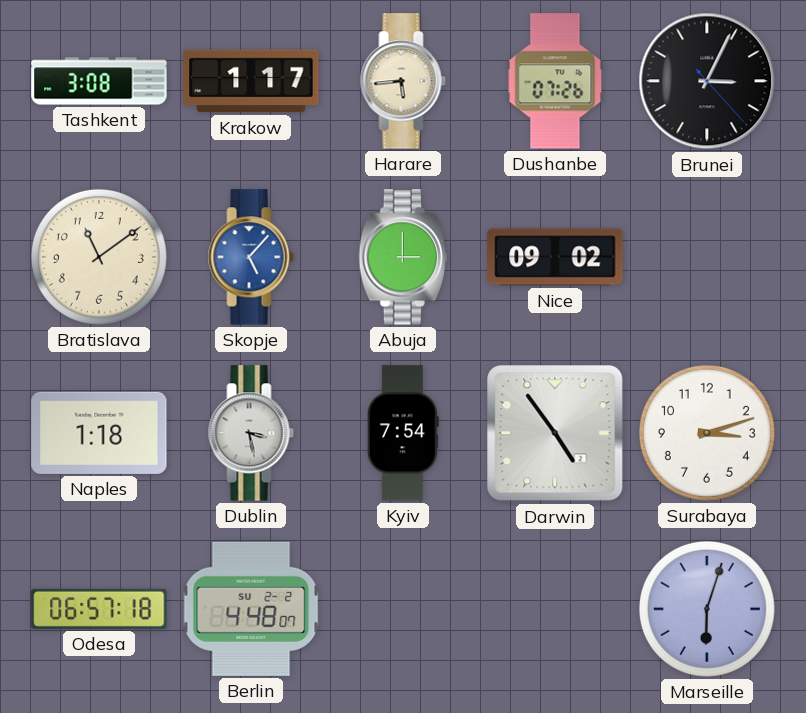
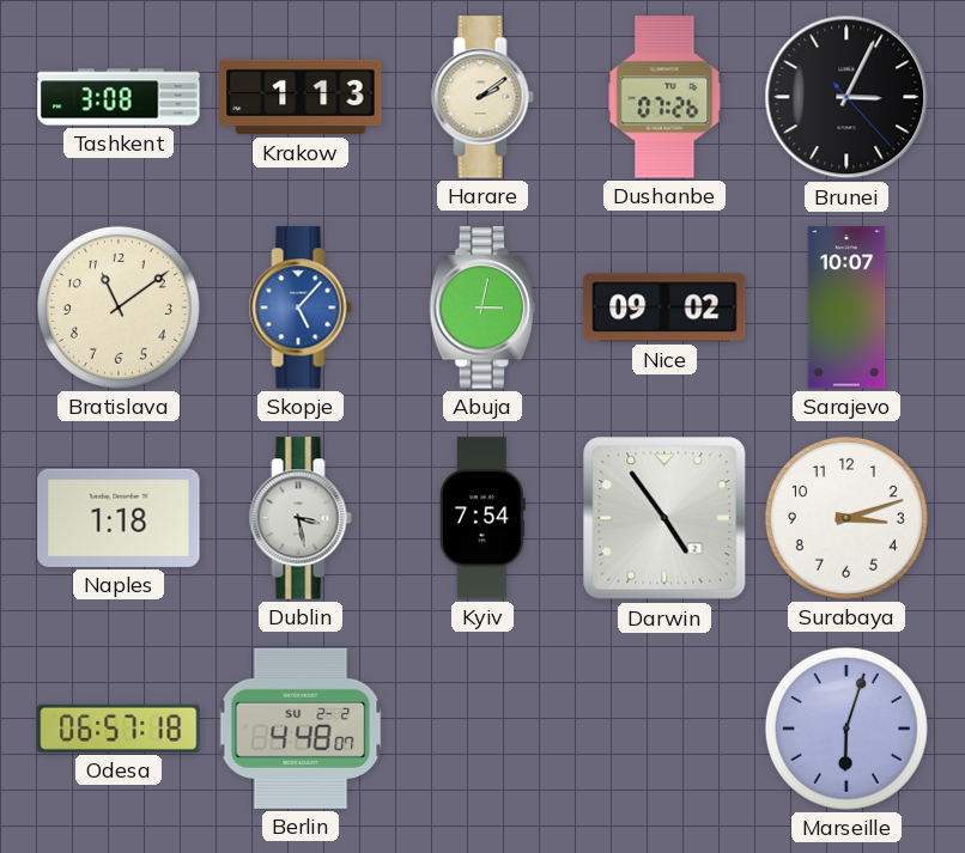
Krakow: 1:17 -> 1:13
Harare: 5:44 -> 2:09
Abuja: 3:00 -> 3:02
Sarajevo: none -> 10:07
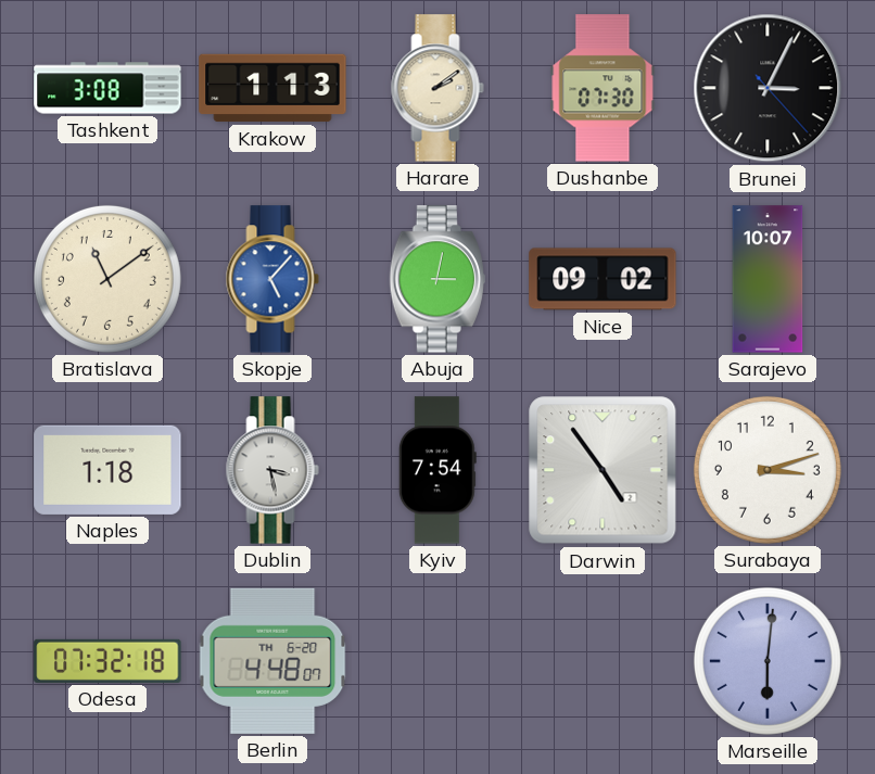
Dushanbe: 07:26 -> 07:30
Odesa: 06:57 -> 07:32
Berlin date: SU 2-2 -> TH 6-20
Marseille: 6:03 -> 6:01
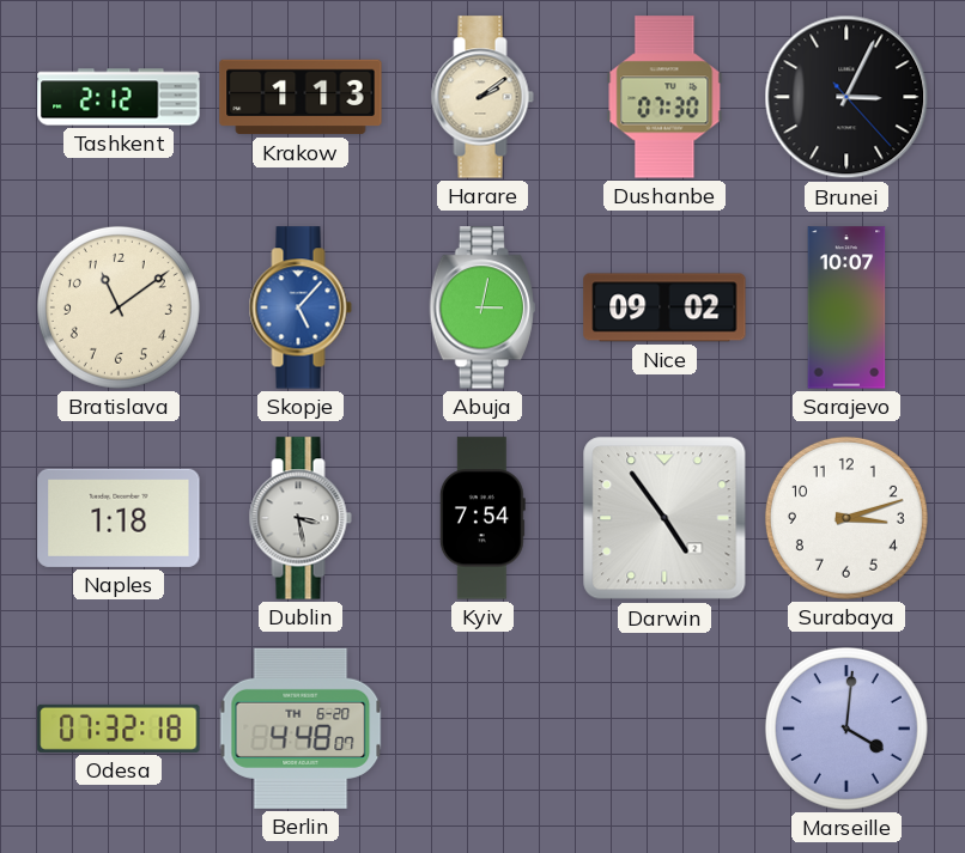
Tashkent: 3:08 -> 2:12
Marseille: 6:01 -> 4:01
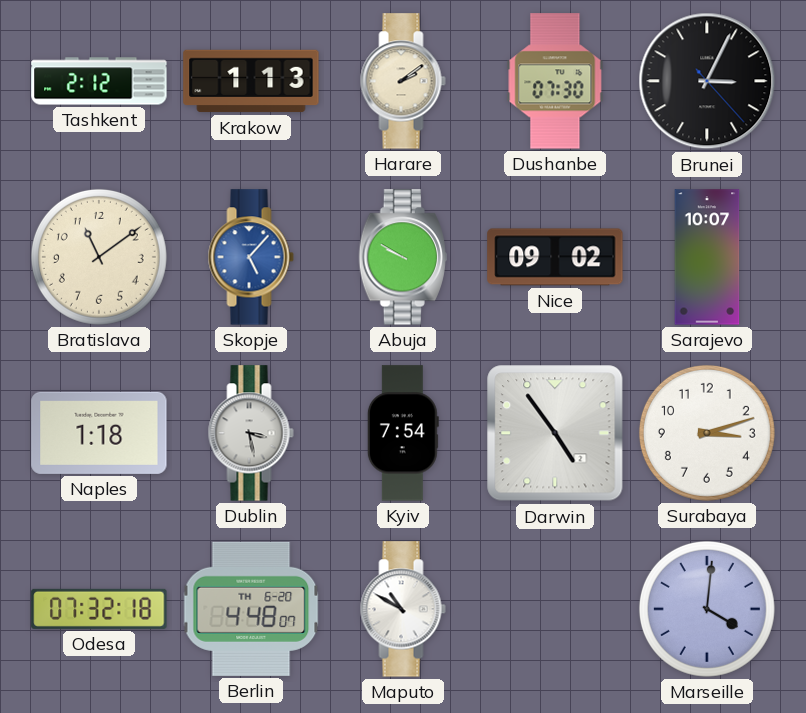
Abuja: 3:02 -> 9:50
Maputo: none -> 10:50
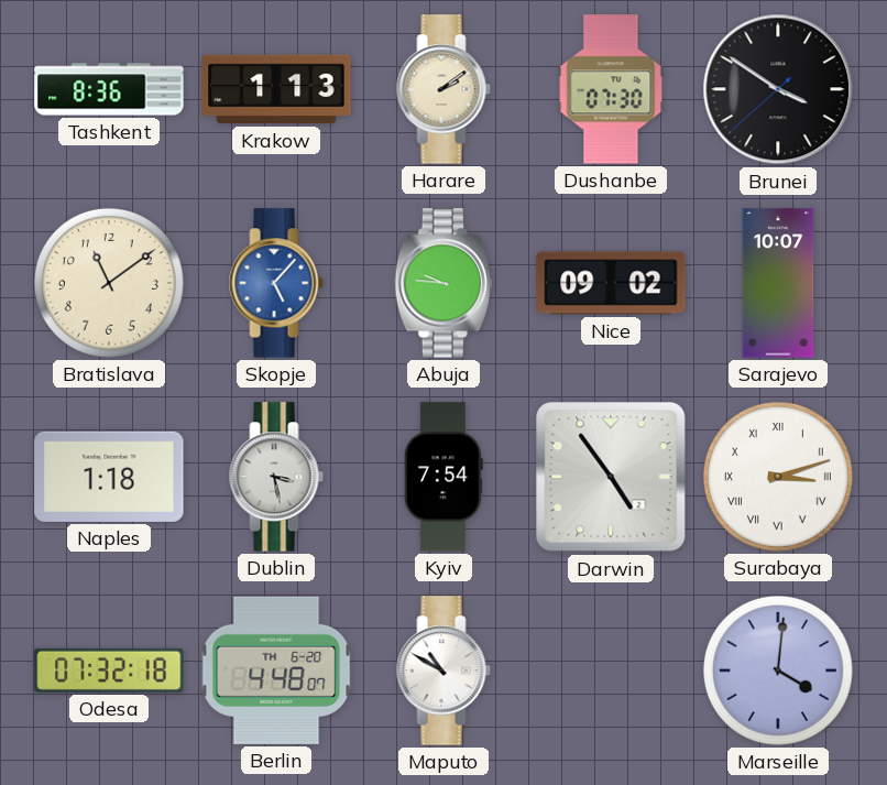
Tashkent: 2:12 -> 8:36
Brunei: 3:04 -> 3:50
Abuja: 9:50 -> 9:46
Surabaya numerals: Arabic -> Roman
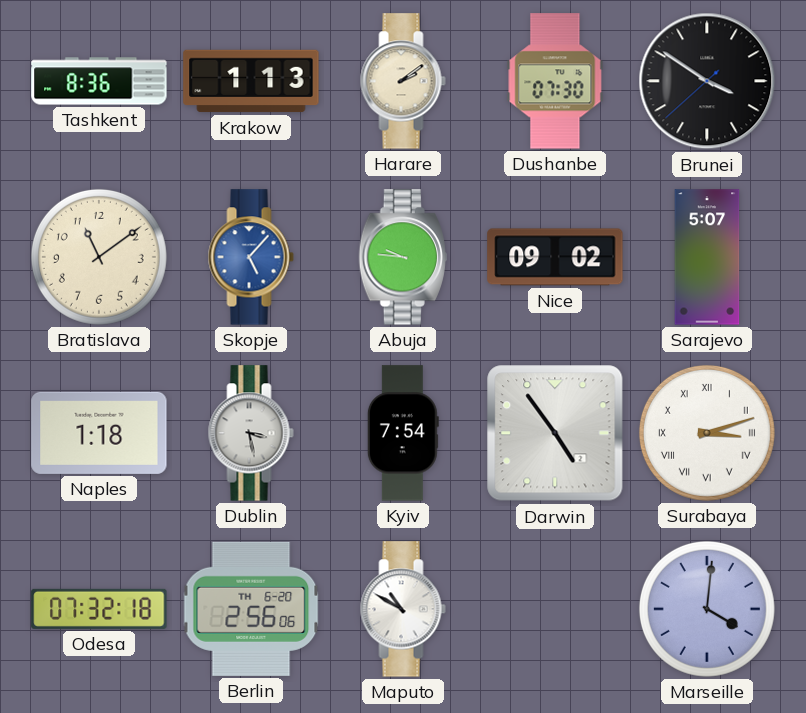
Sarajevo: 10:07 -> 5:07
Berlin: 4:48 -> 2:56
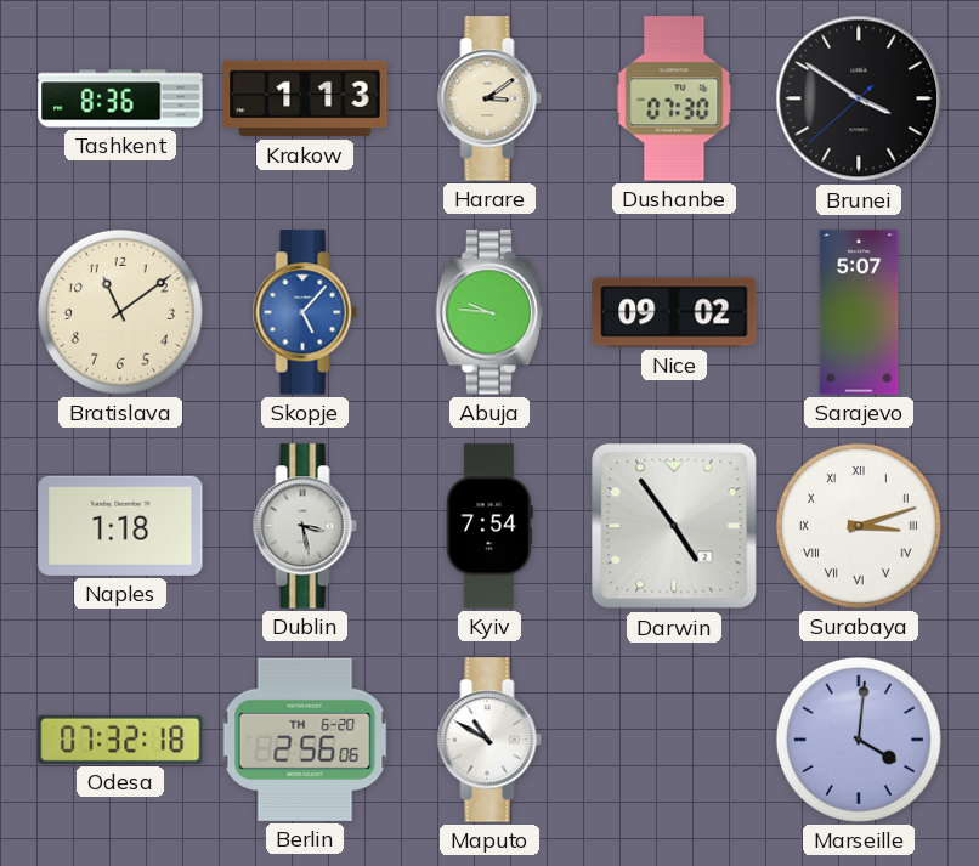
Harare: 2:09 -> 3:09
